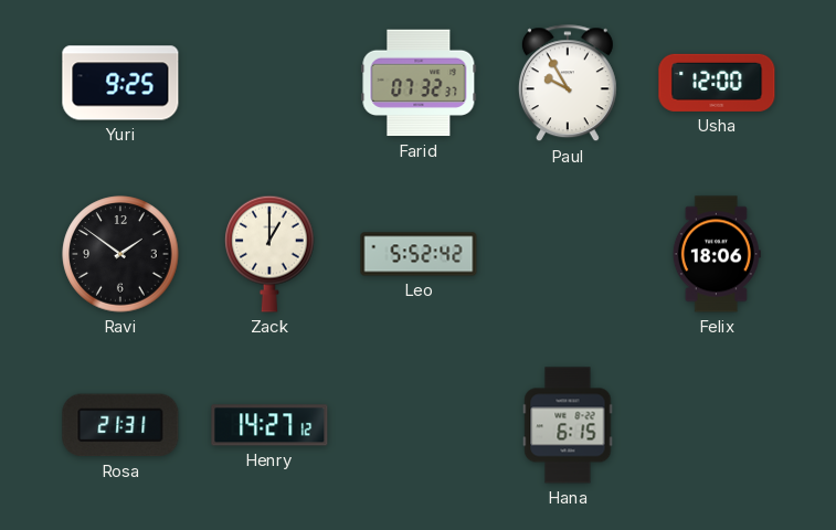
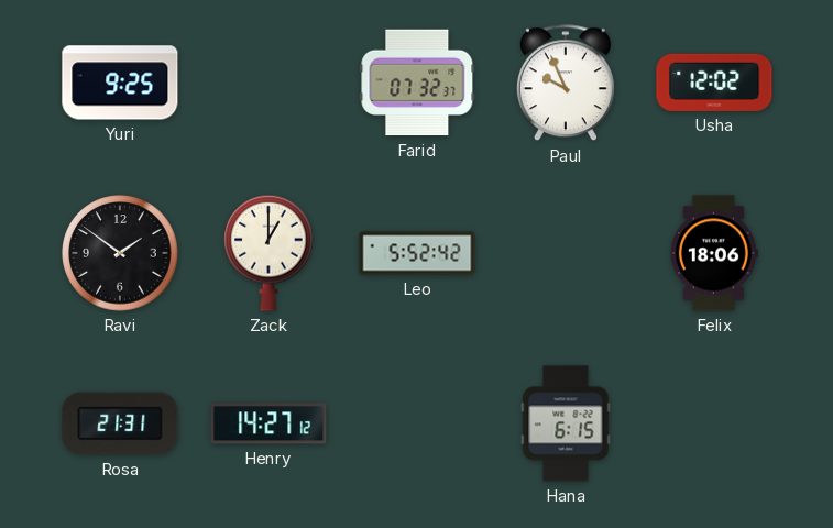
Paul: 9:55 -> 9:56
Usha: 12:00 -> 12:02
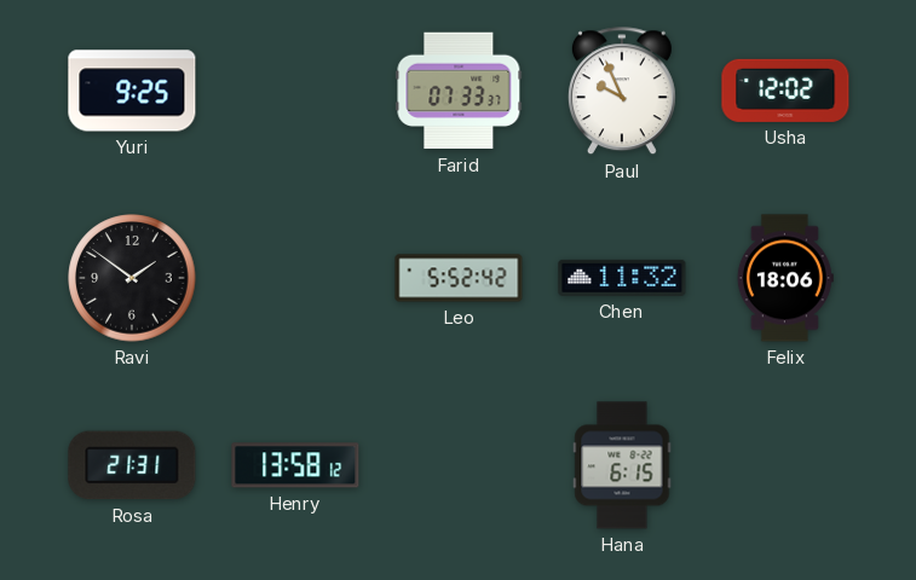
Farid: 07:32 -> 07:33
Zack: 1:00 -> none
Chen: none -> 11:32
Henry: 14:27 -> 13:58
